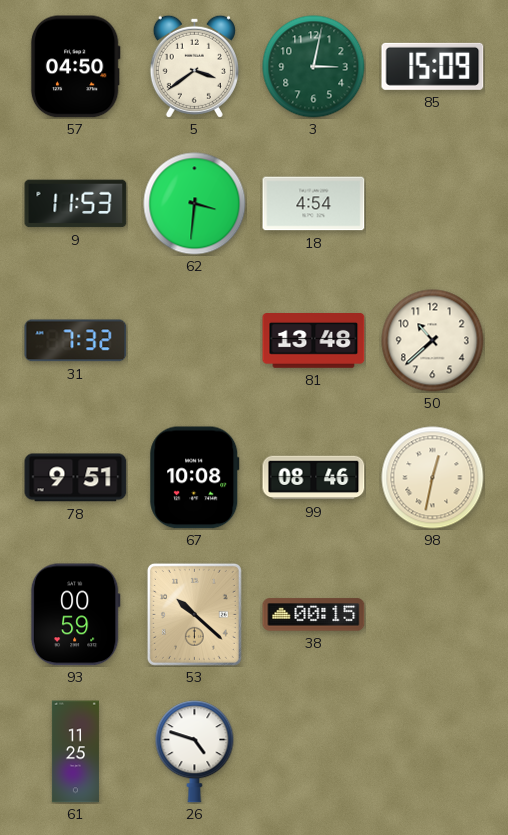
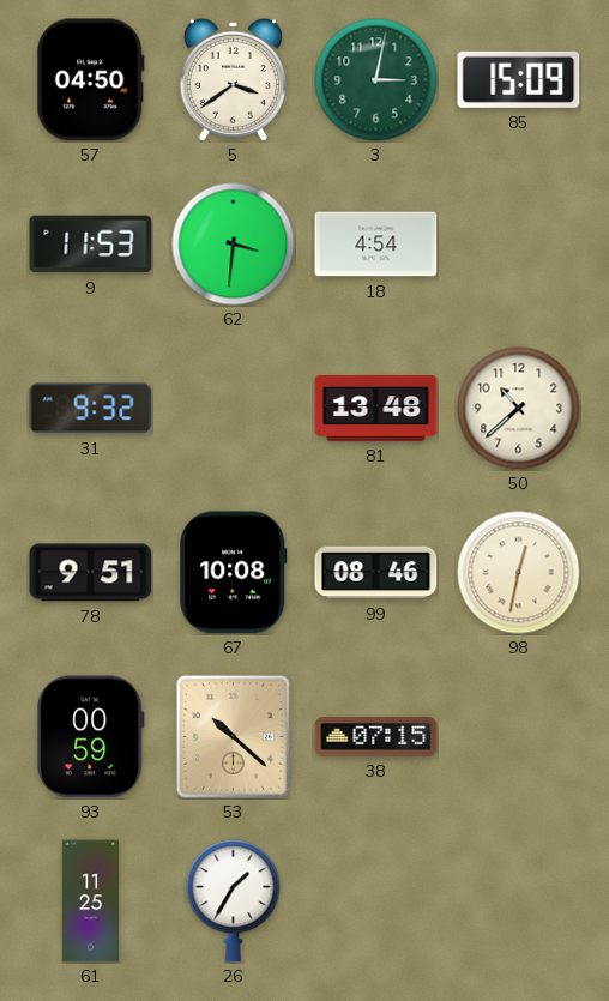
31: 7:32 -> 9:32
38: 00:15 -> 07:15
26: 4:48 -> 1:35
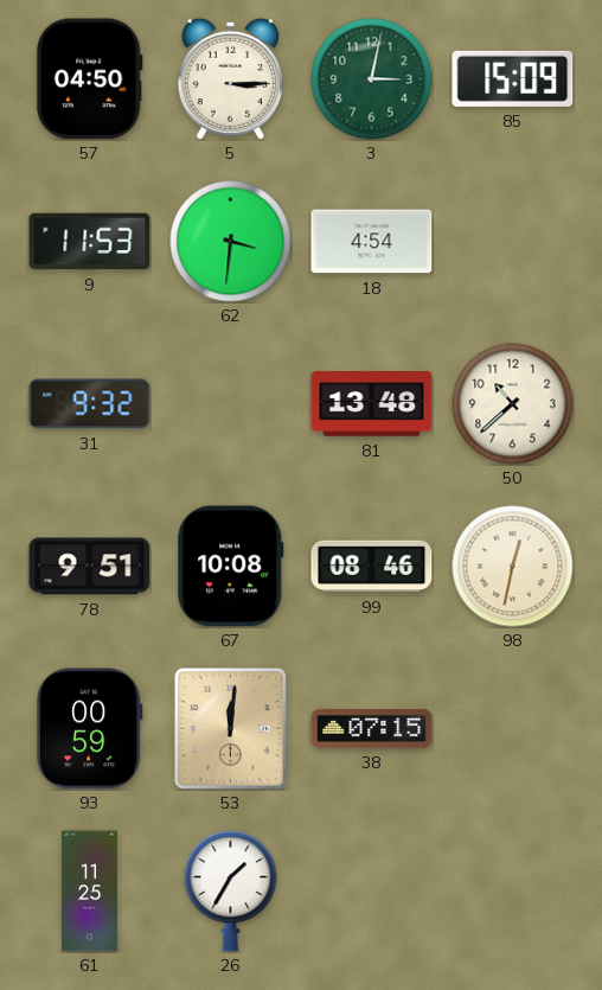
5: 3:39 -> 3:15
53: 10:22 -> 12:01
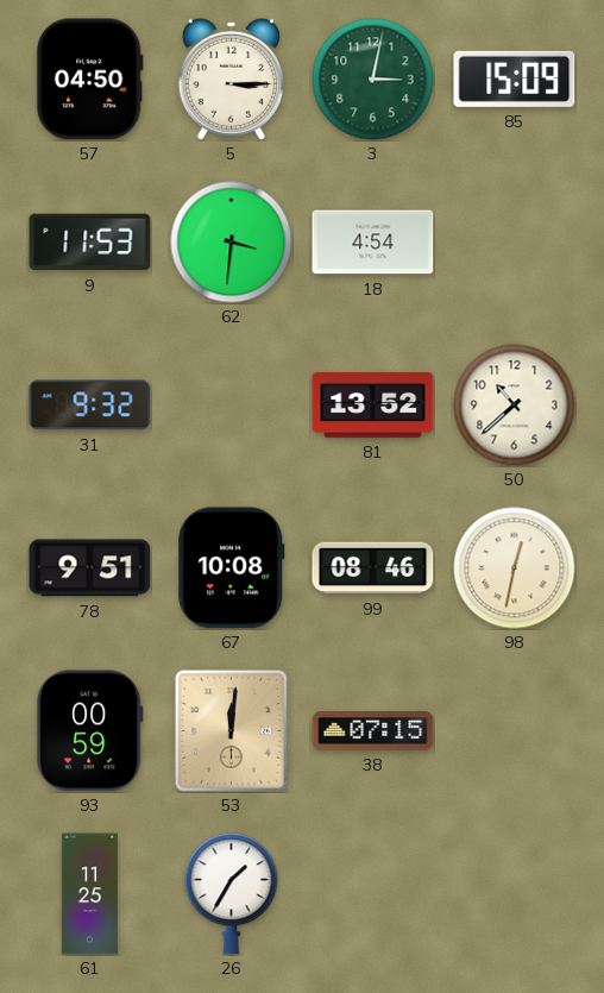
81: 13:48 -> 13:52
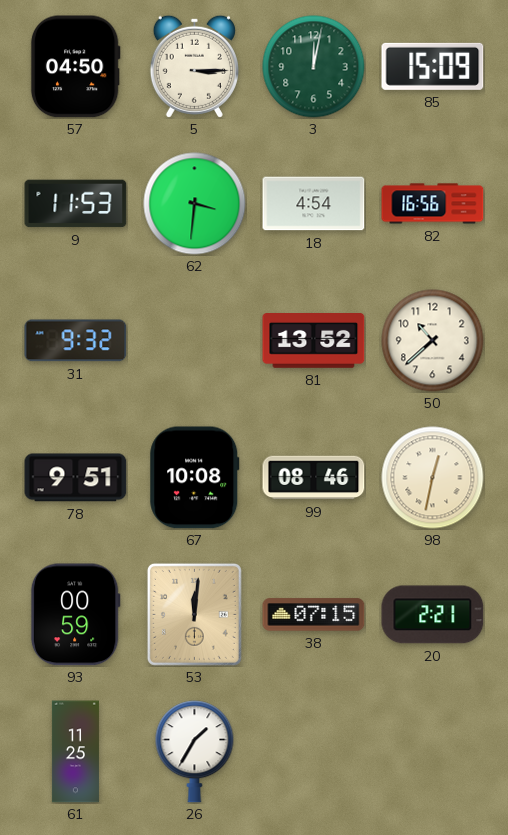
3: 3:02 -> 12:02
82: none -> 16:56
20: none -> 2:21
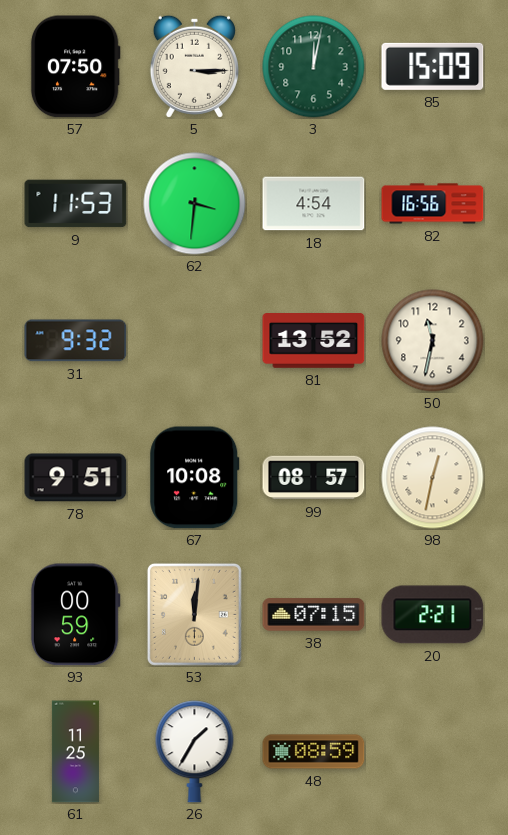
57: 04:50 -> 07:50
50: 10:38 -> 11:32
99: 08:46 -> 08:57
48: none -> 08:59
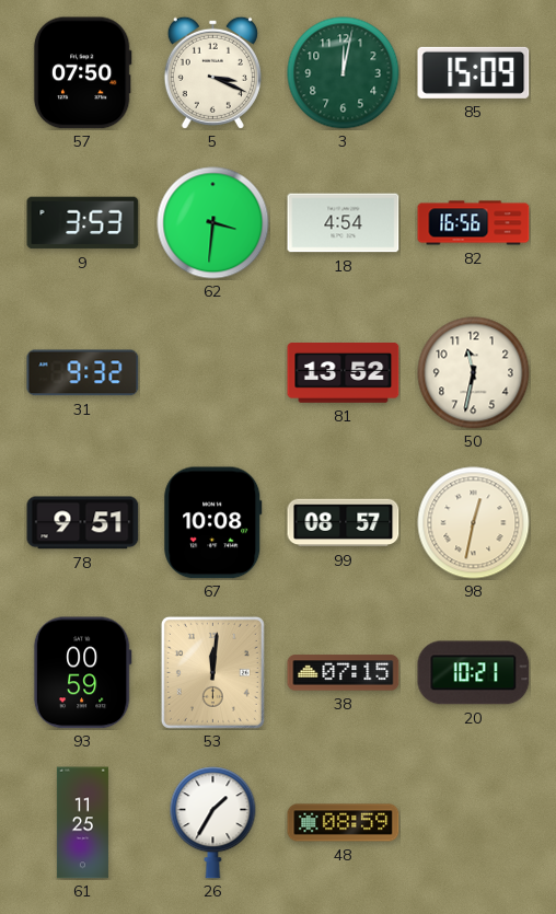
5: 3:15 -> 3:19
9: 11:53 -> 3:53
20: 2:21 -> 10:21
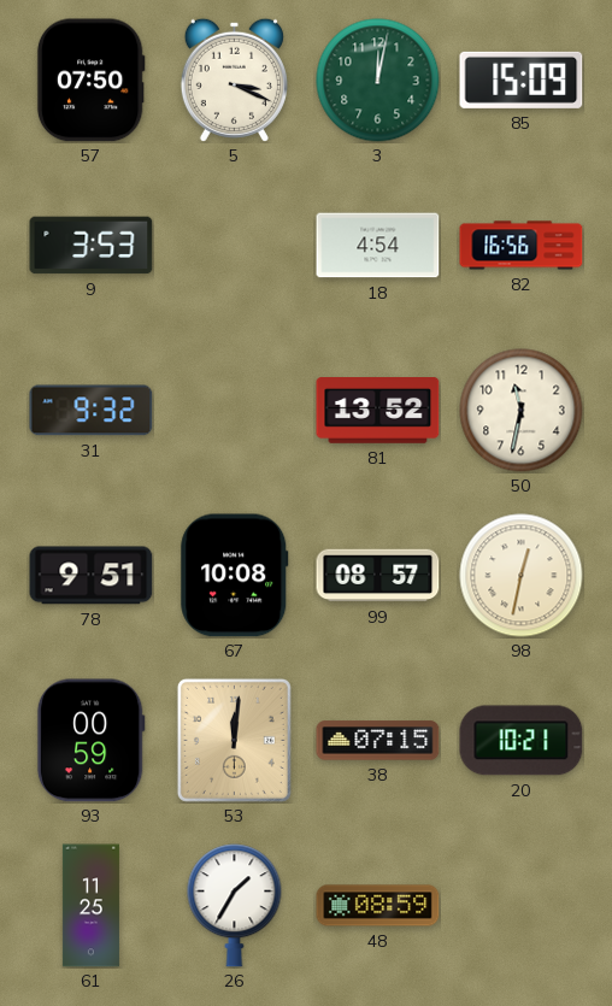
62: 3:31 -> none
